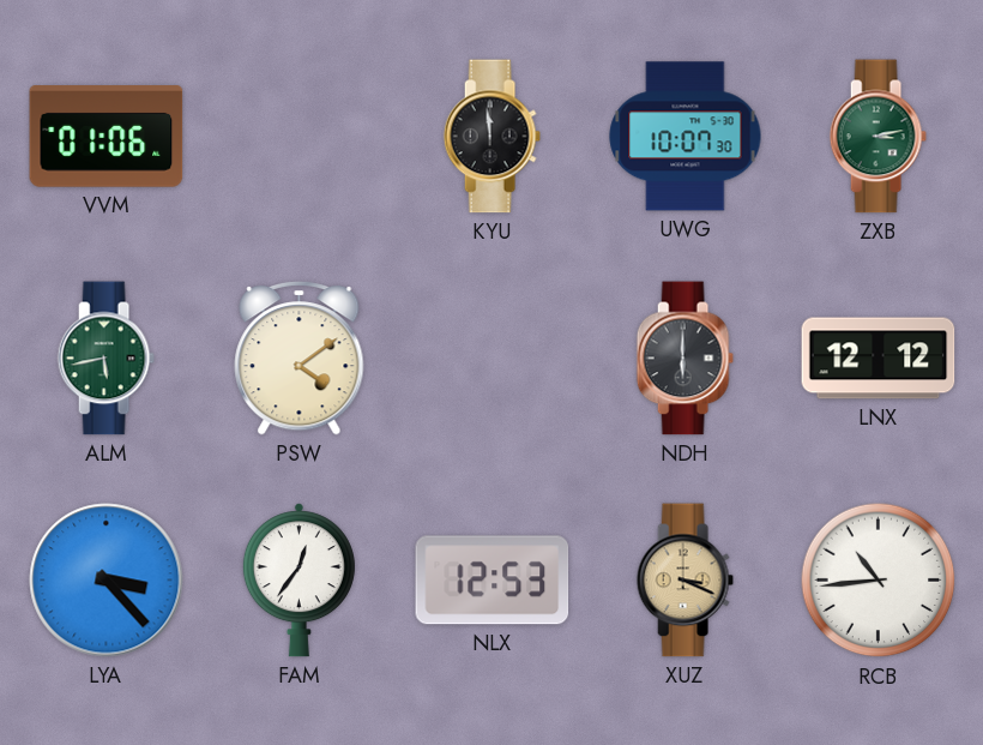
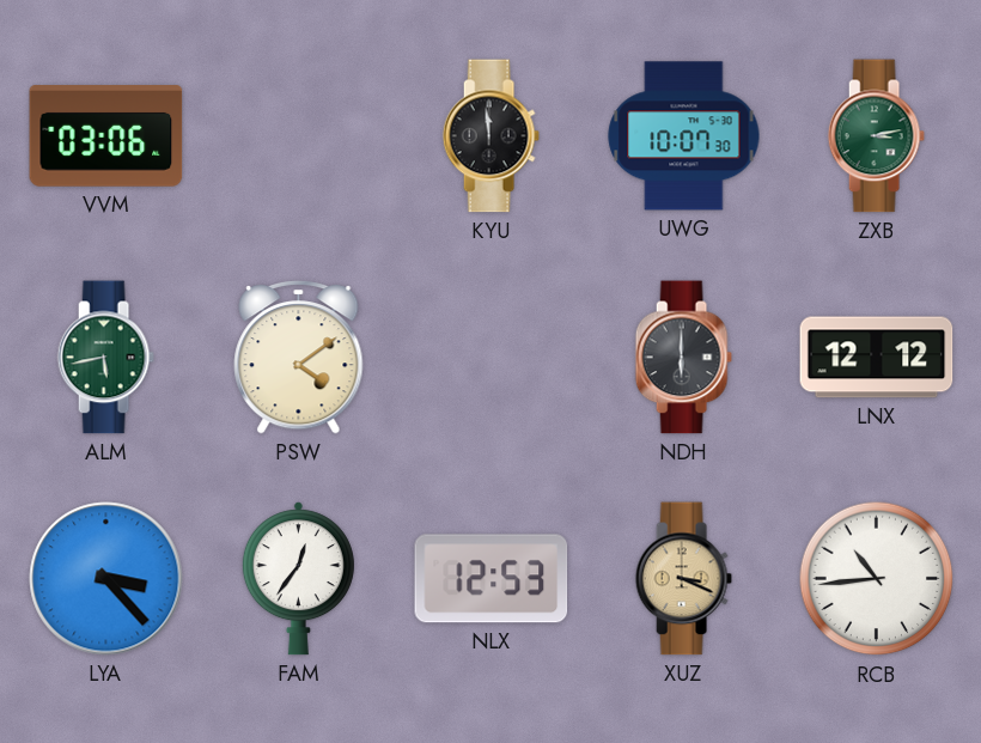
VVM: 01:06 -> 03:06
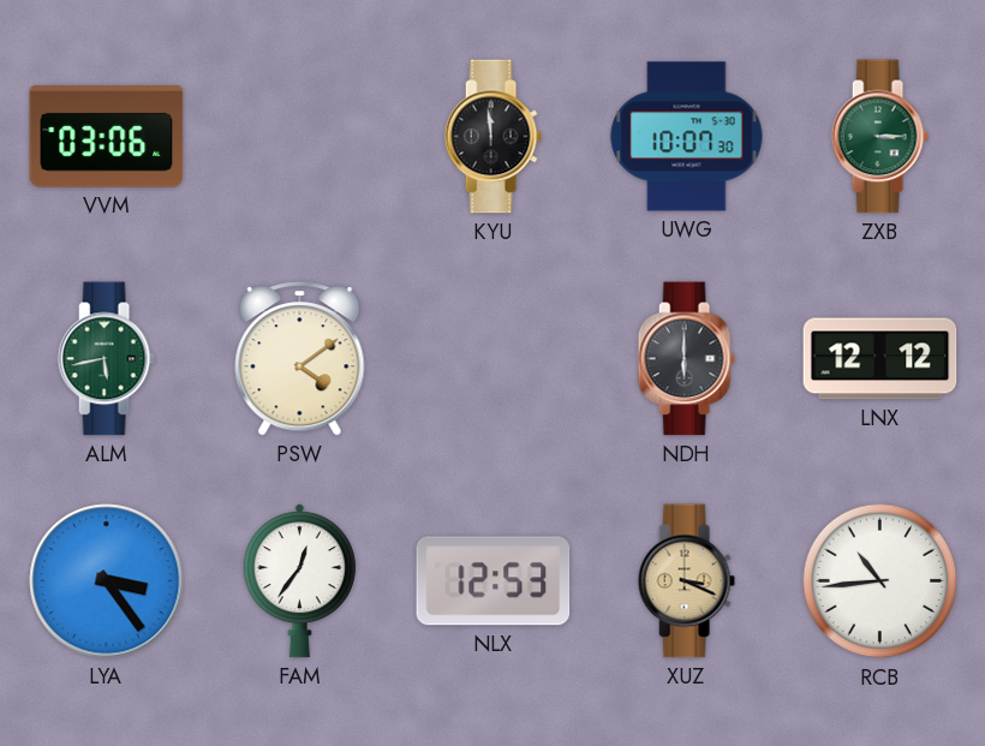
ZXB: 3:13 -> 3:15
LYA: 3:23 -> 3:24
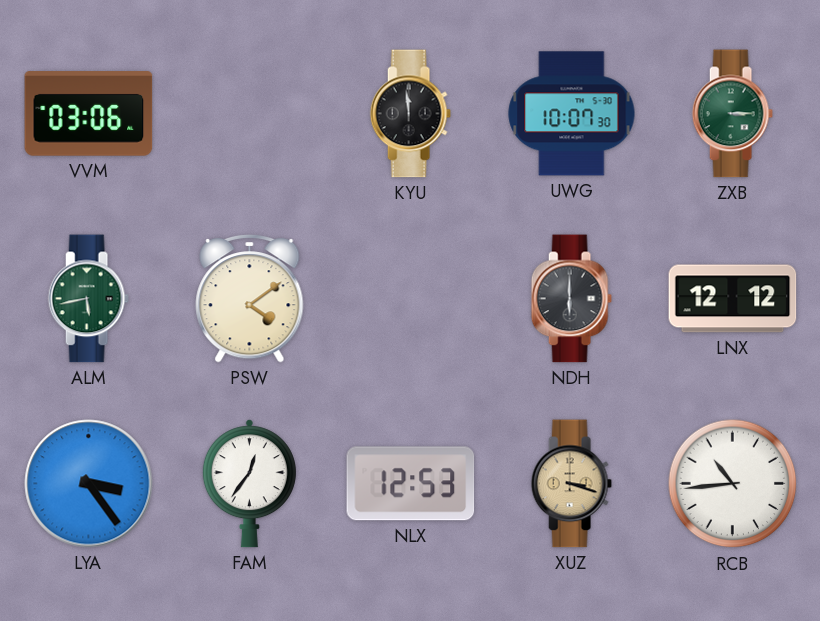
XUZ: 3:19 -> 3:18
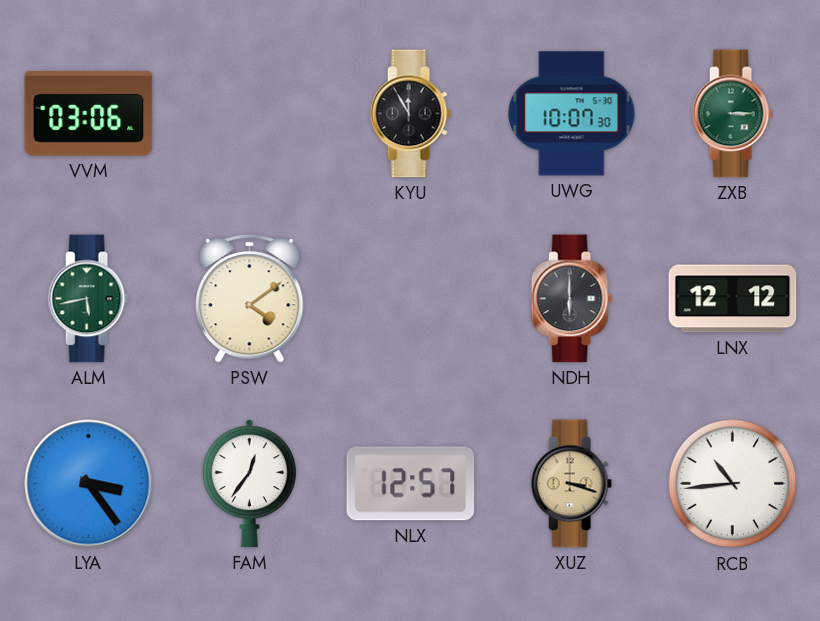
KYU: 11:59 -> 11:55
NLX: 12:53 -> 12:57
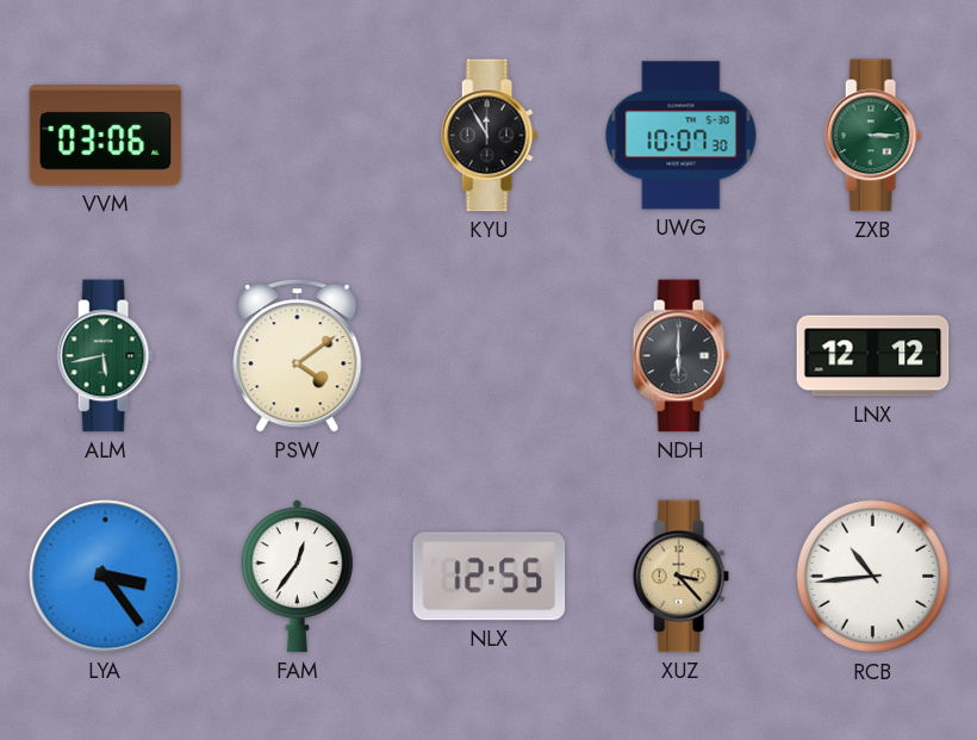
NLX: 12:57 -> 12:55
XUZ: 3:18 -> 3:23
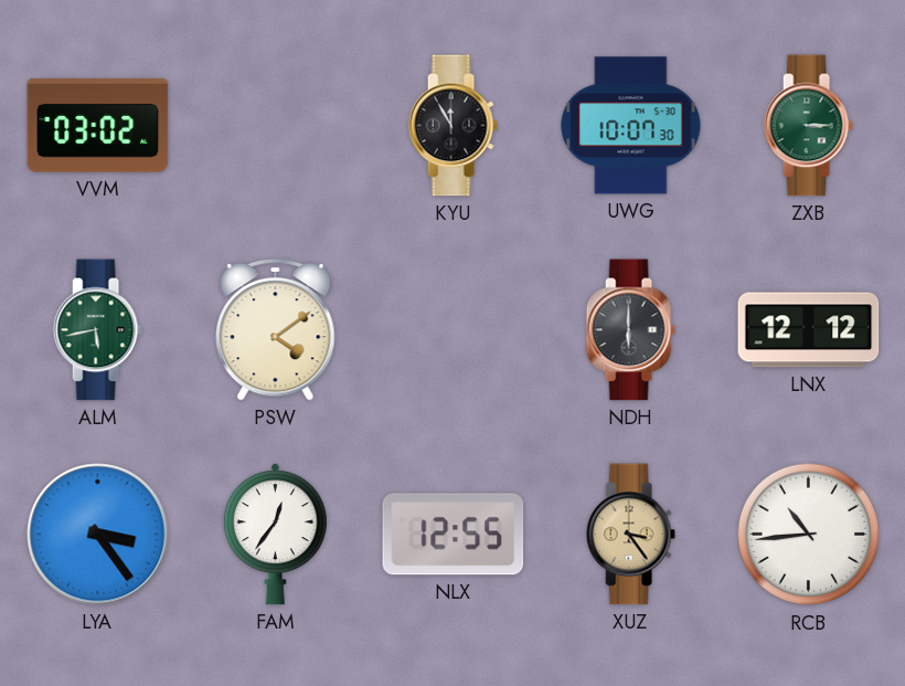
VVM: 03:06 -> 03:02
XUZ: 3:23 -> 3:24
